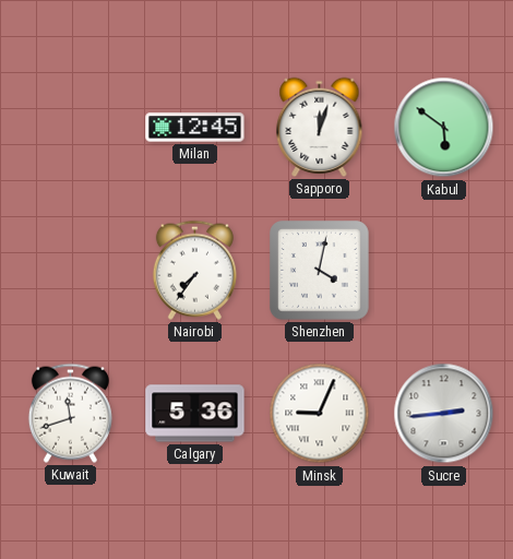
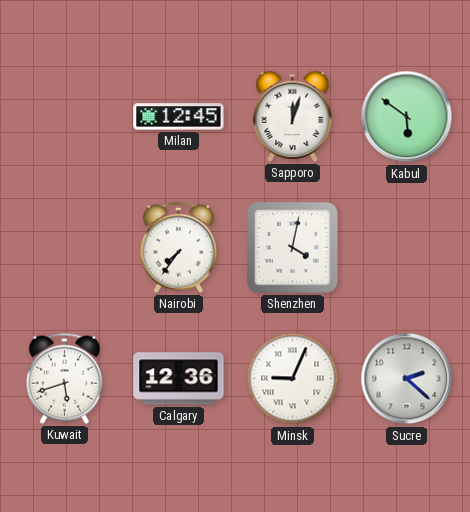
Kuwait: 11:42 -> 5:42
Calgary: 5:36 -> 12:36
Sucre: 2:44 -> 2:22
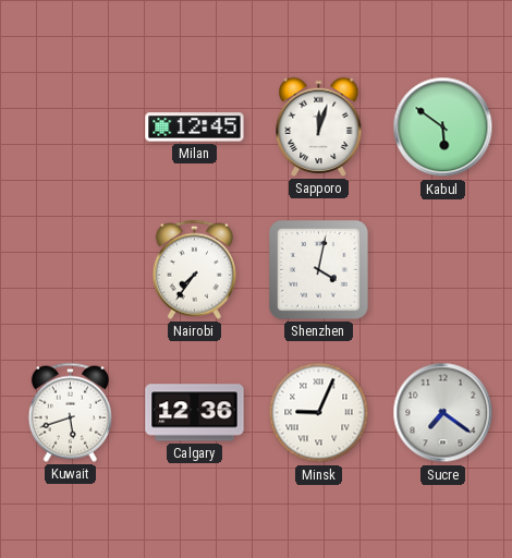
Sucre: 2:22 -> 7:21
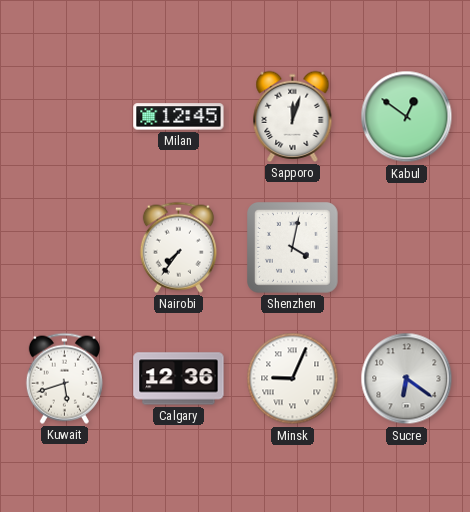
Kabul: 5:51 -> 12:51
Sucre: 7:21 -> 6:21
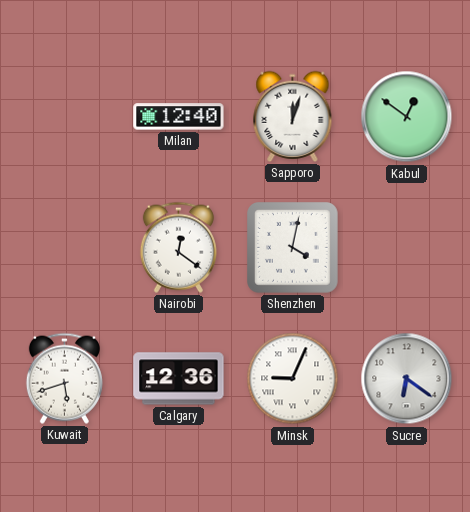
Milan: 12:45 -> 12:40
Nairobi: 7:36 -> 12:21
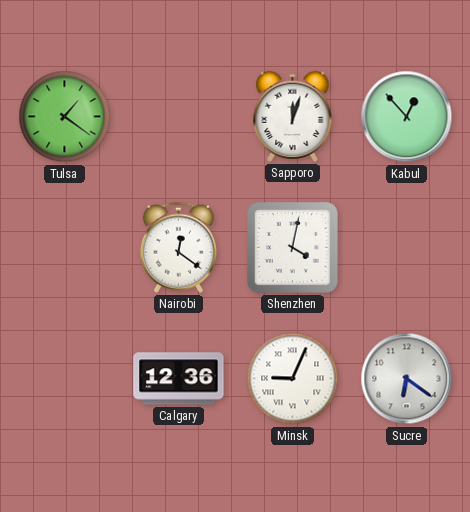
Tulsa: none -> 1:21
Milan: 12:40 -> none
Kabul: 12:51 -> 12:53
Kuwait: 5:42 -> none
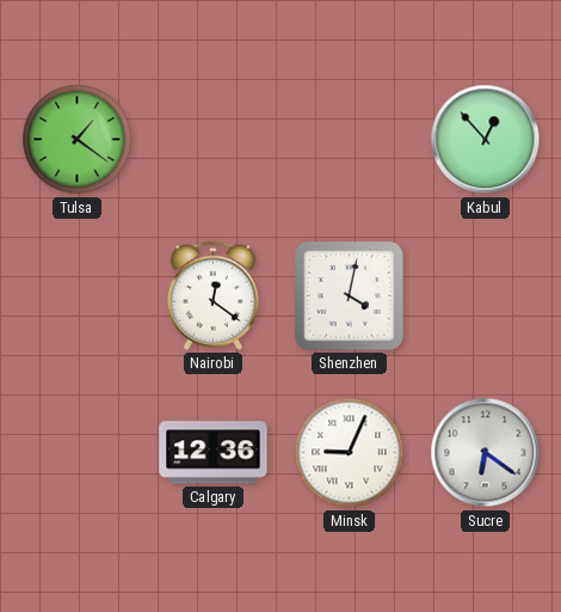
Sapporo: 12:03 -> none
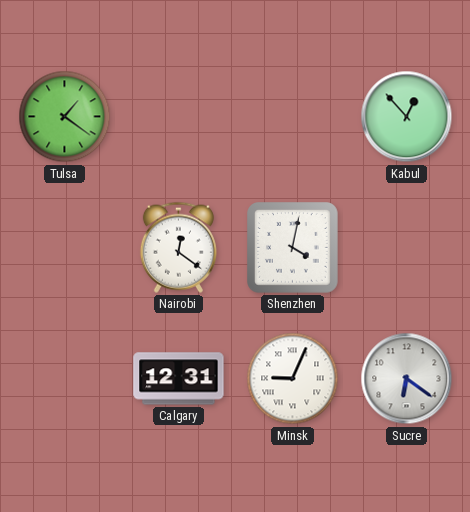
Calgary: 12:36 -> 12:31
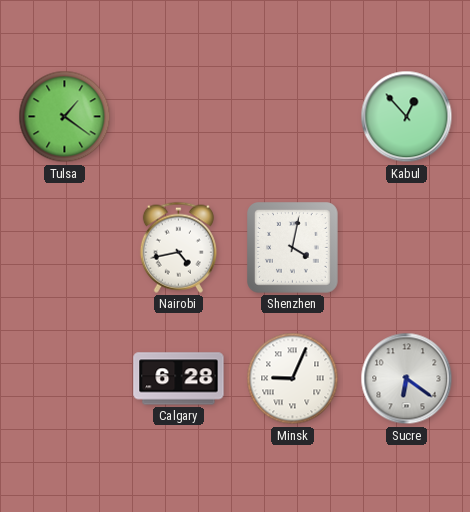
Nairobi: 12:21 -> 4:43
Calgary: 12:31 -> 6:28
